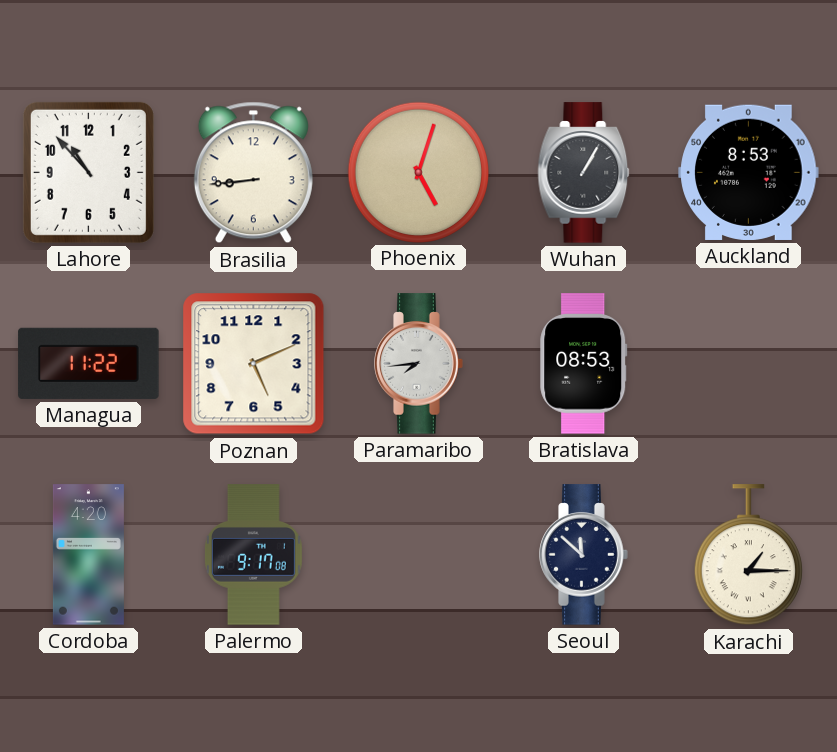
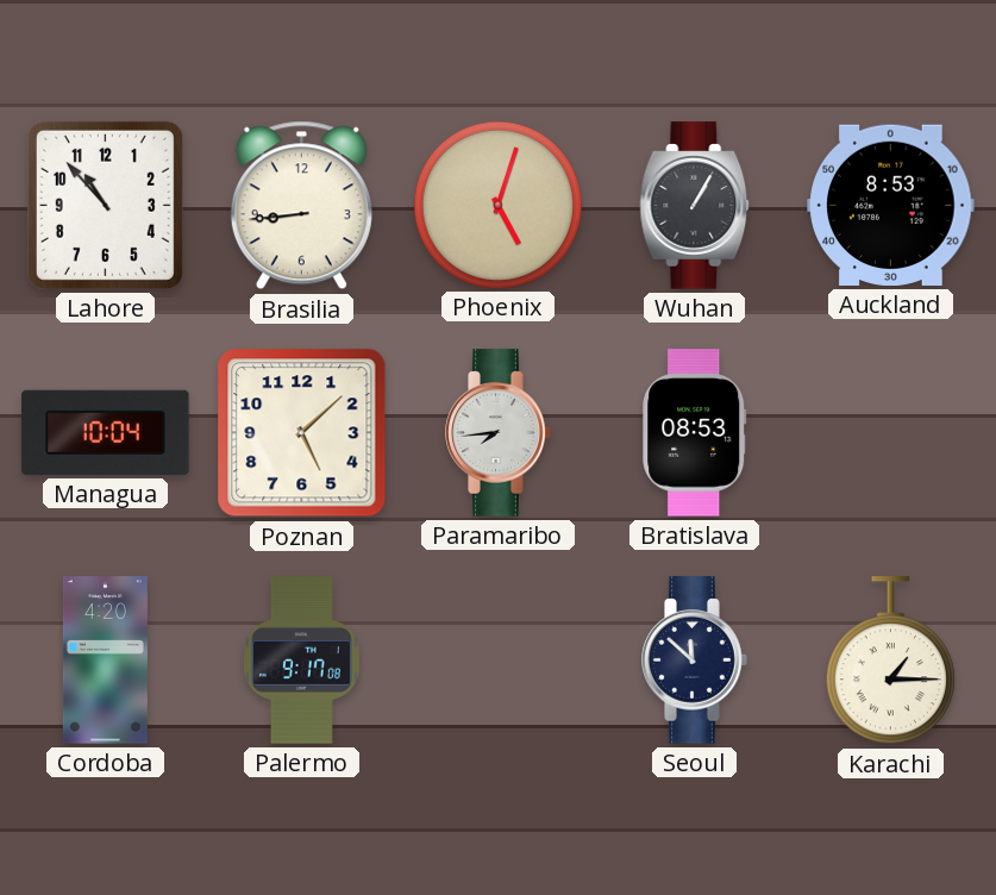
Managua: 11:22 -> 10:04
Poznan: 5:11 -> 5:08
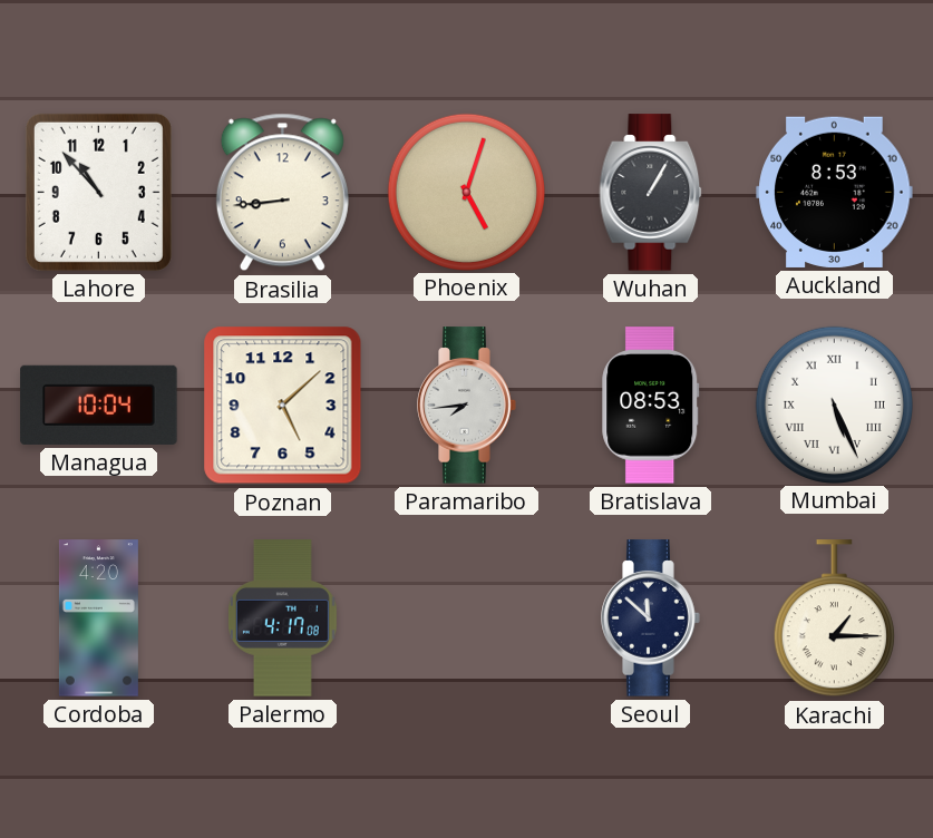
Mumbai: none -> 5:26
Palermo: 9:17 -> 4:17
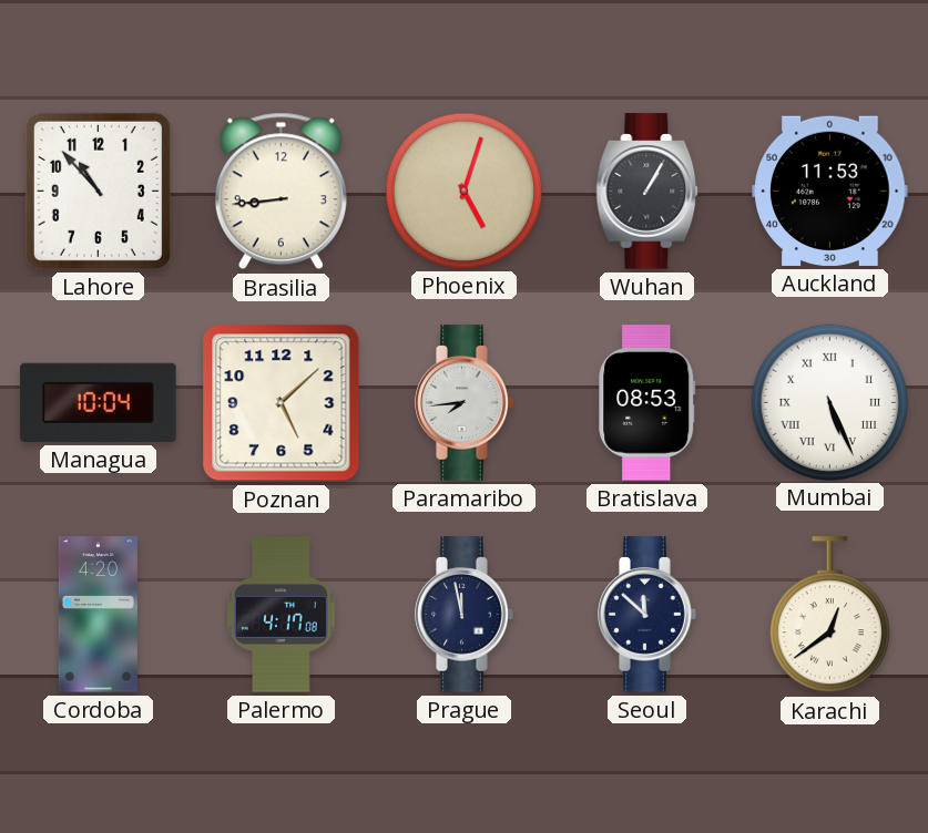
Auckland: 8:53 -> 11:53
Prague: none -> 11:58
Karachi: 1:15 -> 12:39
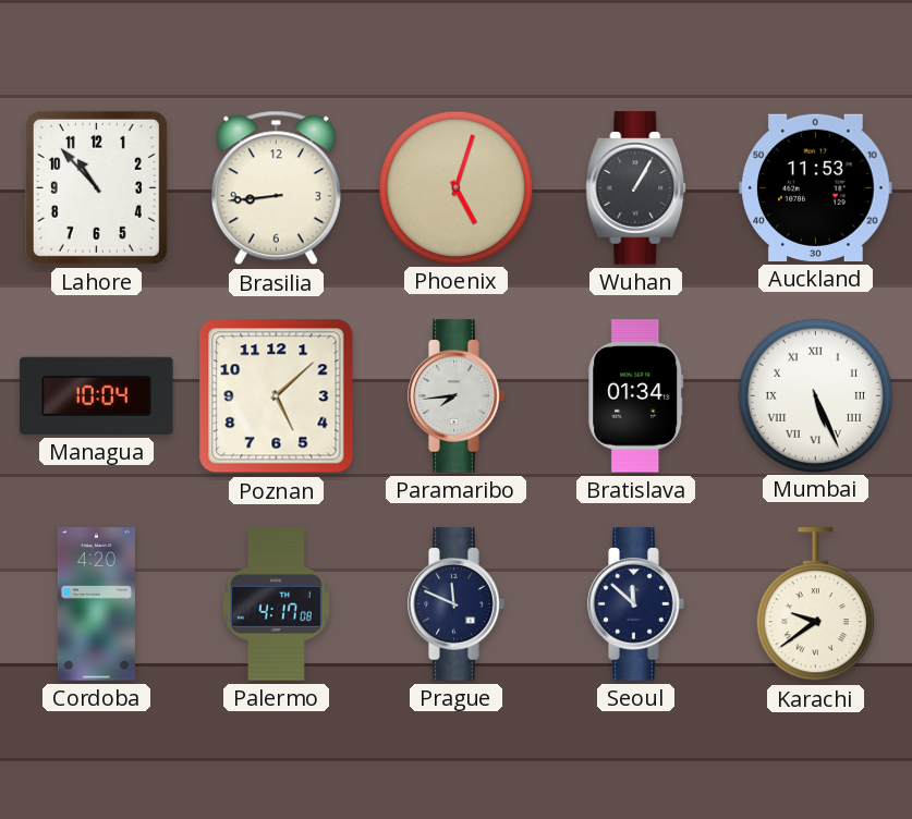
Bratislava: 08:53 -> 01:34
Prague: 11:58 -> 11:49
Karachi: 12:39 -> 9:39
